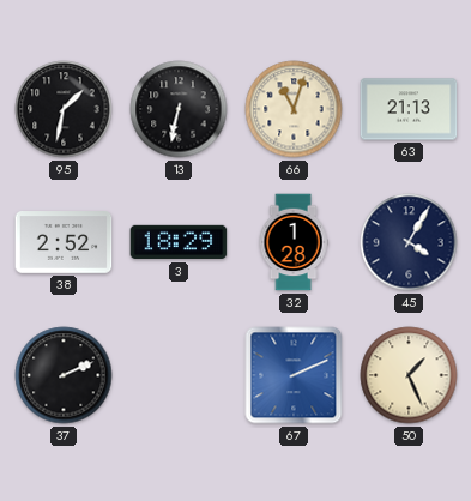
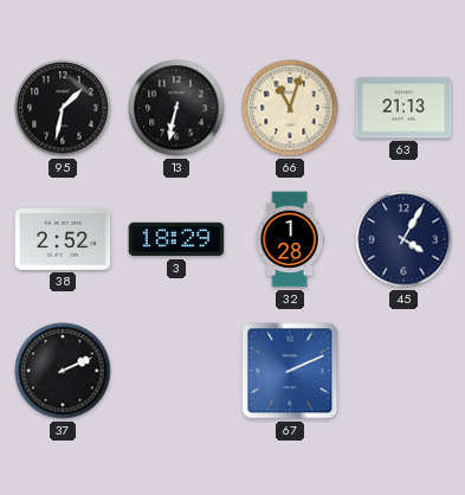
50: 1:26 -> none
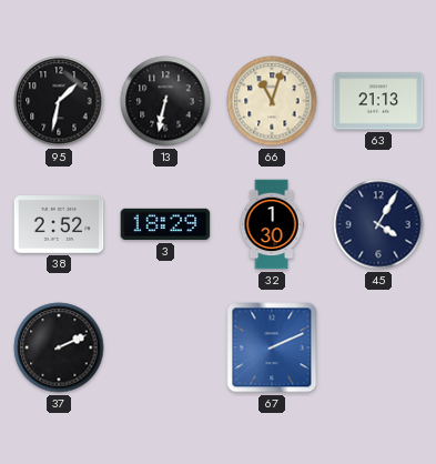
32: 1:28 -> 1:30
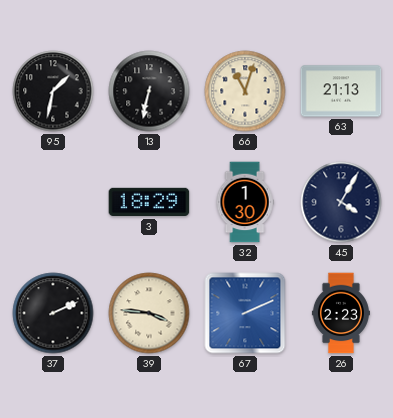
38: 2:52 -> none
39: none -> 3:46
26: none -> 2:23
